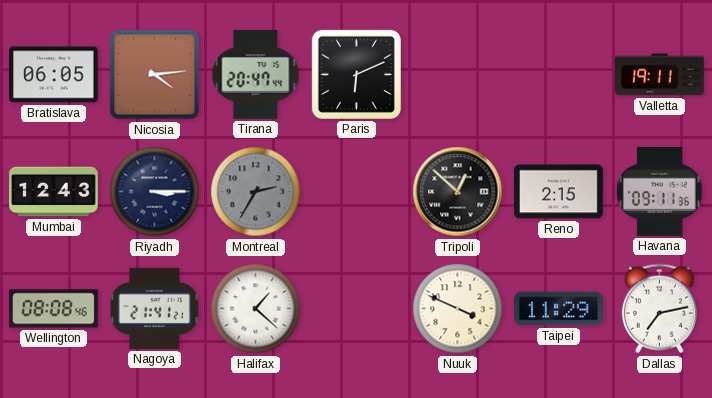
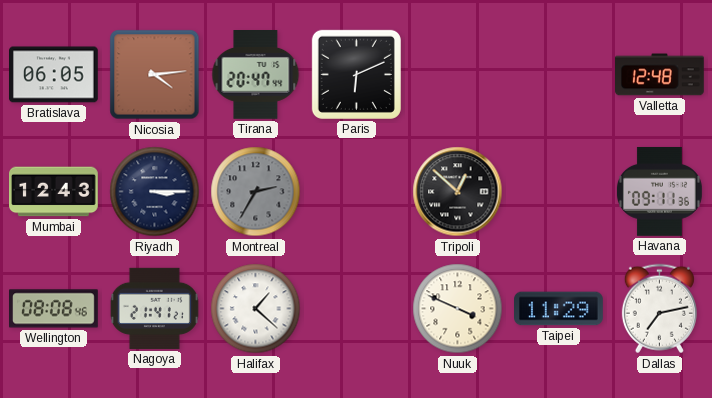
Valletta: 19:11 -> 12:48
Reno: 2:15 -> none
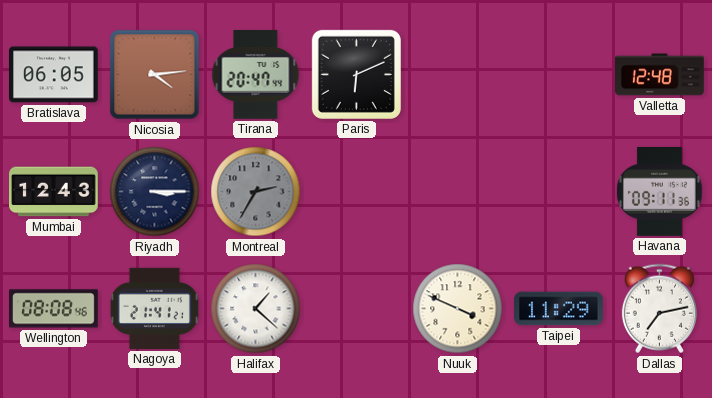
Tripoli: 12:52 -> none
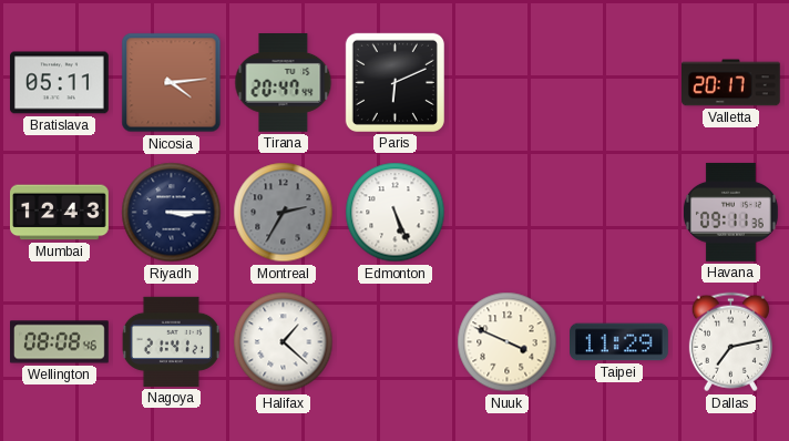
Bratislava: 06:05 -> 05:11
Valletta: 12:48 -> 20:17
Edmonton: none -> 5:26
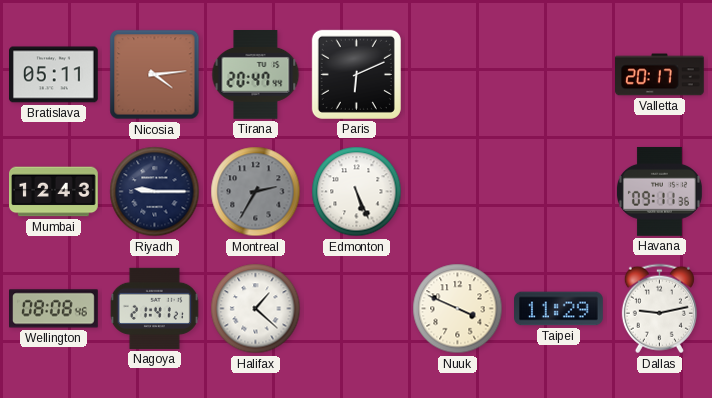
Riyadh: 3:15 -> 9:15
Dallas: 7:13 -> 9:13
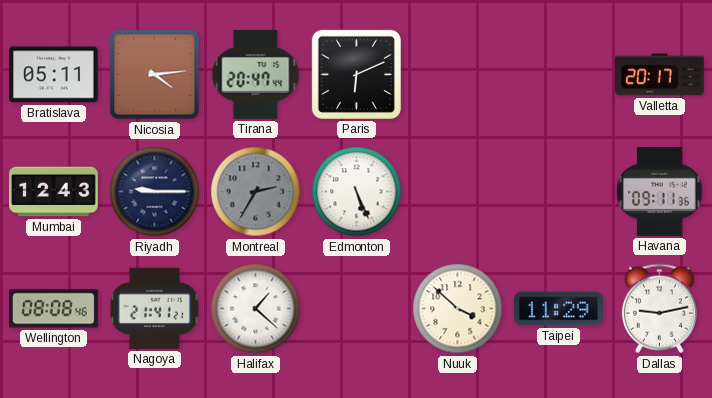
Nuuk: 3:49 -> 3:52
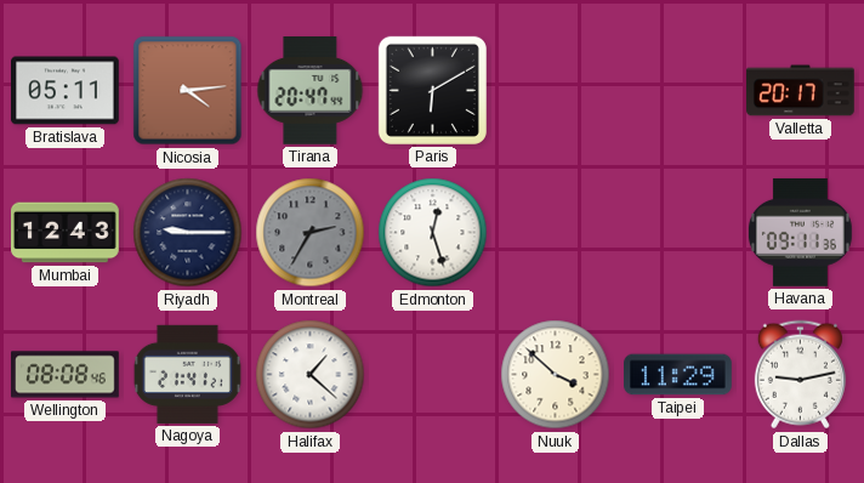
Paris: 6:11 -> 6:10
Edmonton: 5:26 -> 12:27
